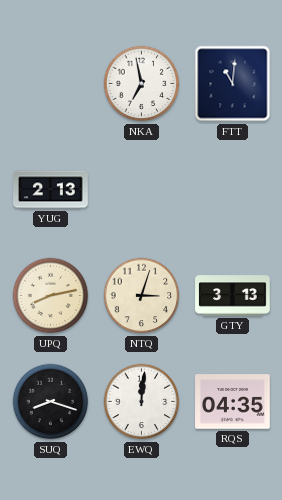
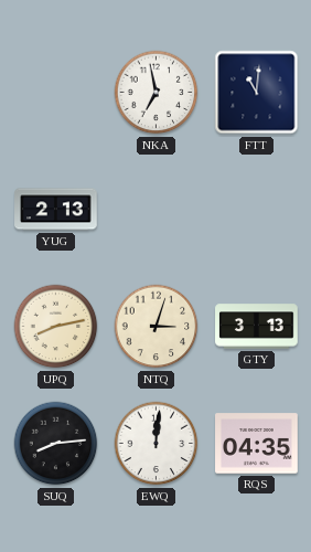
SUQ: 8:18 -> 8:14
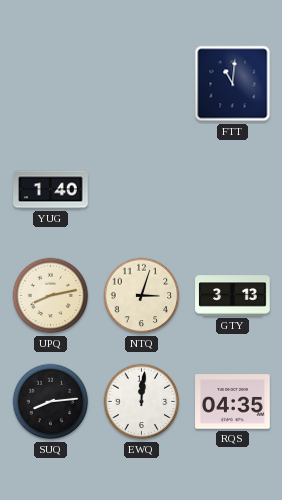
NKA: 6:58 -> none
YUG: 2:13 -> 1:40
